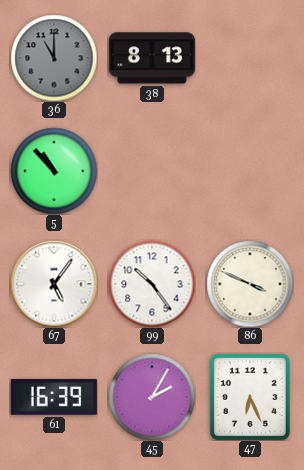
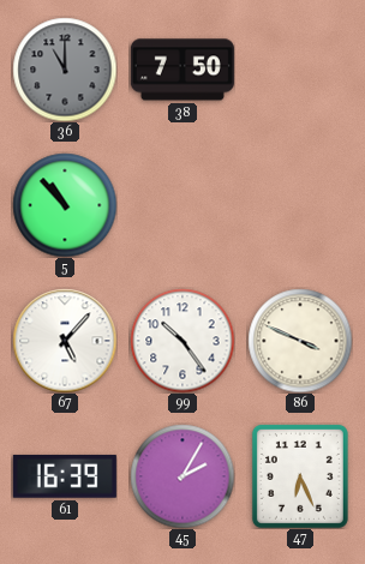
38: 8:13 -> 7:50
67: 5:06 -> 5:07
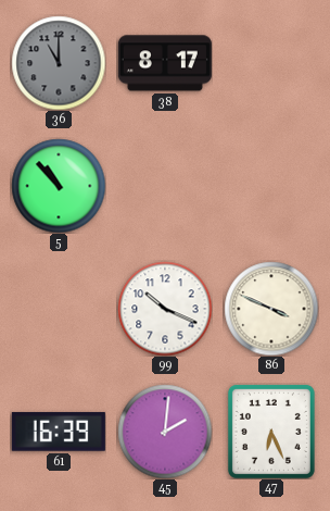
38: 7:50 -> 8:17
67: 5:07 -> none
99: 10:24 -> 10:19
45: 2:05 -> 2:01
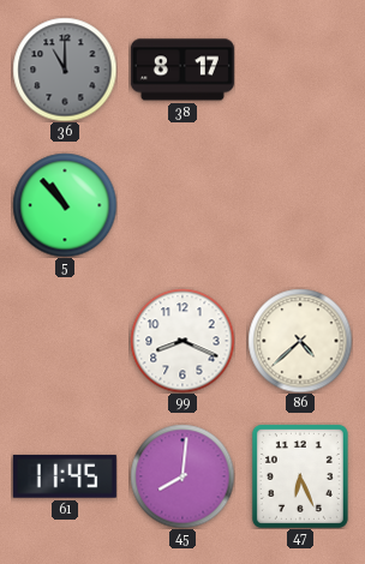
99: 10:19 -> 8:19
86: 3:49 -> 4:38
61: 16:39 -> 11:45
45: 2:01 -> 8:01
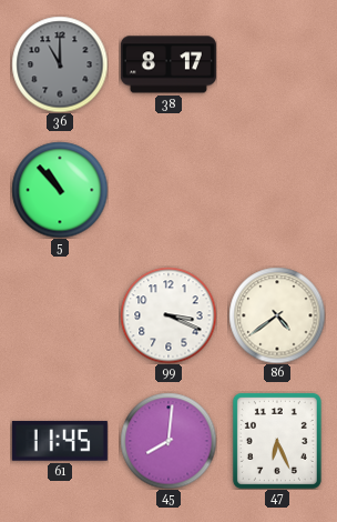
99: 8:19 -> 3:19
86: 4:38 -> 4:39
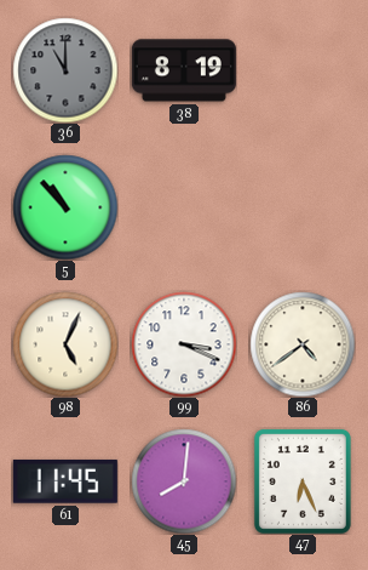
38: 8:17 -> 8:19
98: none -> 5:04
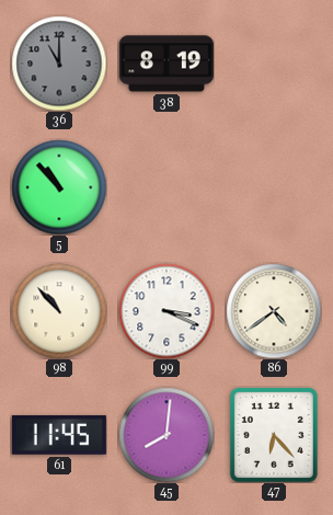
98: 5:04 -> 10:53
47: 6:26 -> 6:23
